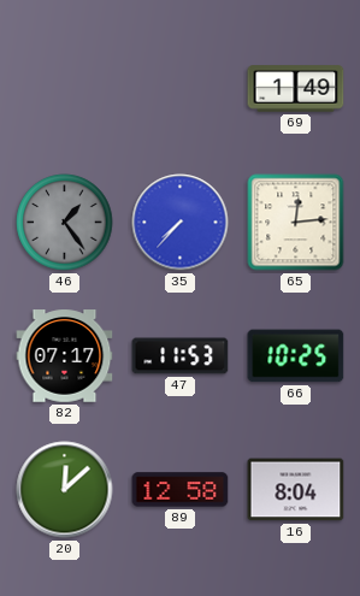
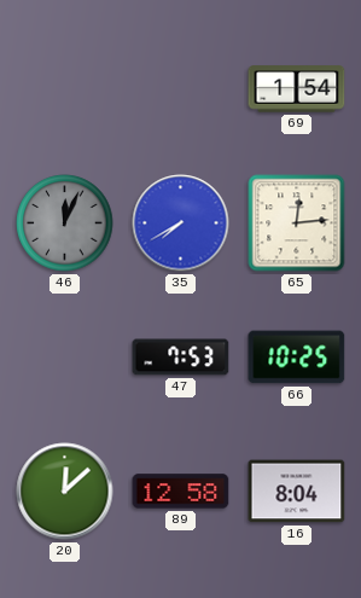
69: 1:49 -> 1:54
46: 1:24 -> 12:04
35: 7:37 -> 7:40
82: 07:17 -> none
47: 11:53 -> 7:53
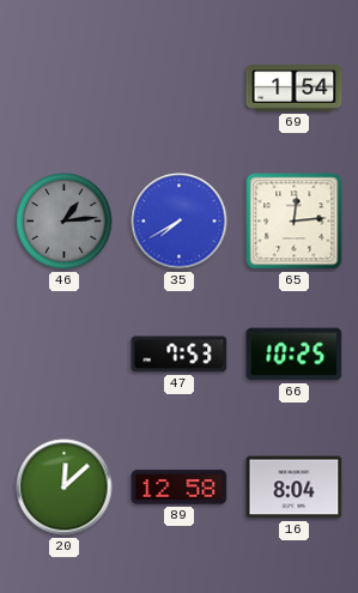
46: 12:04 -> 1:14
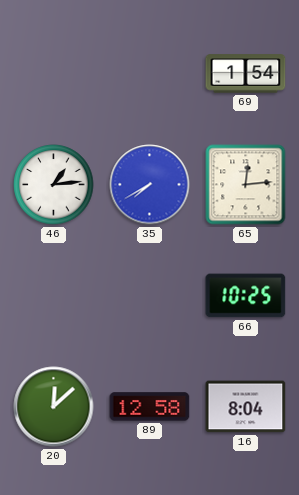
46 dial: grey -> white
47: 7:53 -> none
